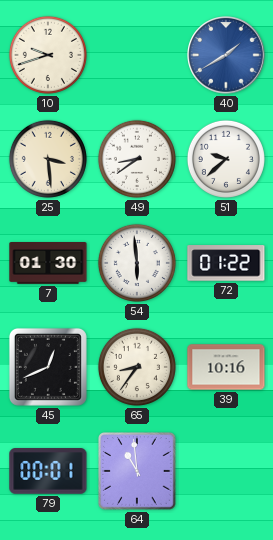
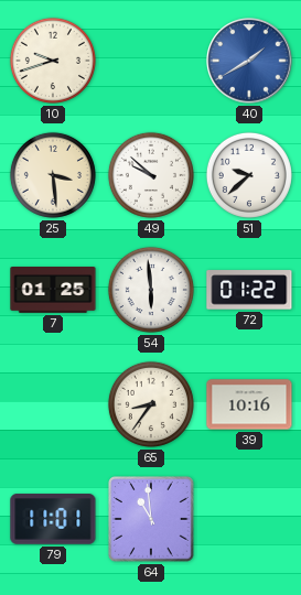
49: 8:39 -> 9:52
7: 01:30 -> 01:25
45: 12:41 -> none
79: 00:01 -> 11:01
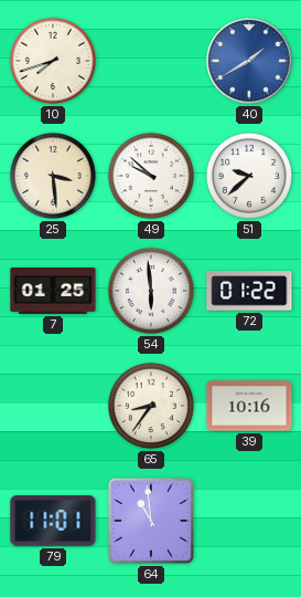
10: 9:42 -> 7:42
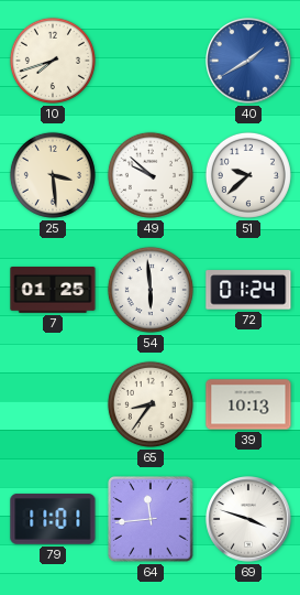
72: 01:22 -> 01:24
39: 10:16 -> 10:13
64: 10:59 -> 11:44
69: none -> 3:48
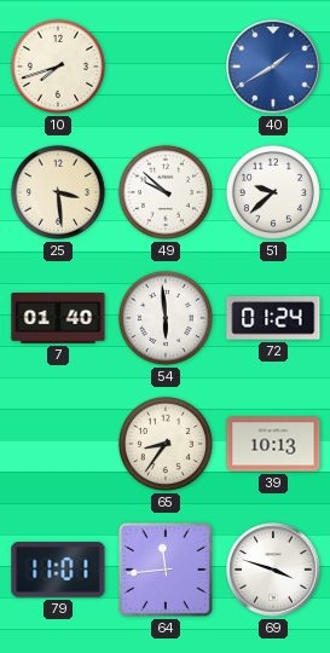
7: 01:25 -> 01:40
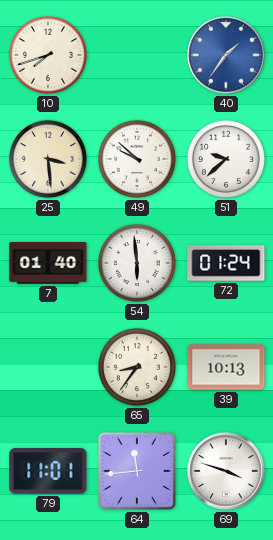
40: 1:40 -> 1:36
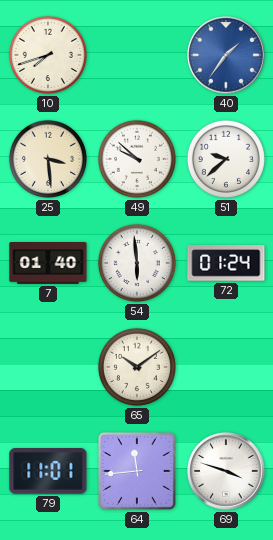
65: 8:36 -> 10:09
39: 10:13 -> none
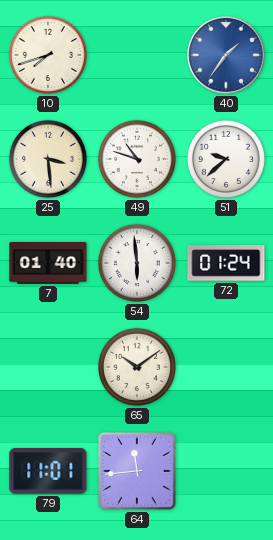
49: 9:52 -> 10:48
69: 3:48 -> none
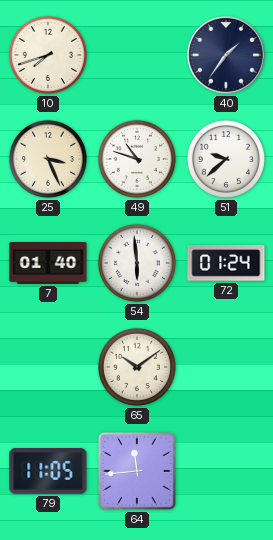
40 dial: blue -> navy
25: 3:29 -> 3:26
79: 11:01 -> 11:05
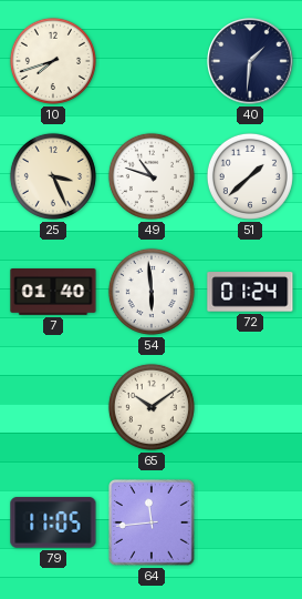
40: 1:36 -> 1:31
51: 9:38 -> 1:38
